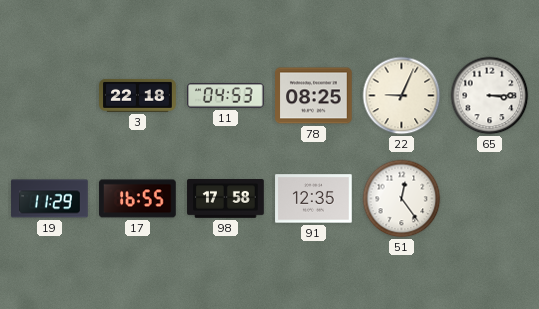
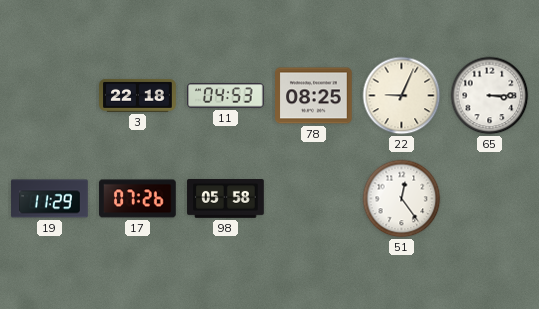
17: 16:55 -> 07:26
98: 17:58 -> 05:58
91: 12:35 -> none
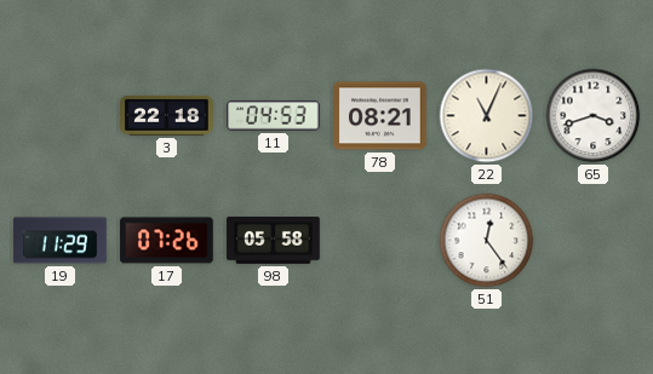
78: 08:25 -> 08:21
22: 9:04 -> 11:04
65: 3:15 -> 3:42
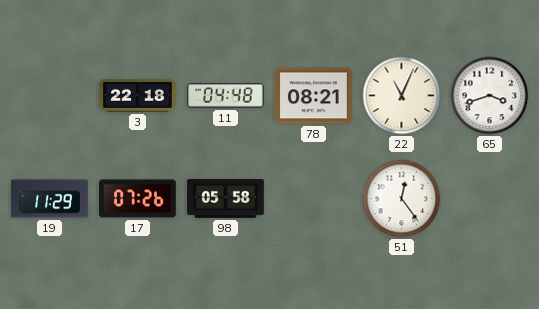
11: 04:53 -> 04:48
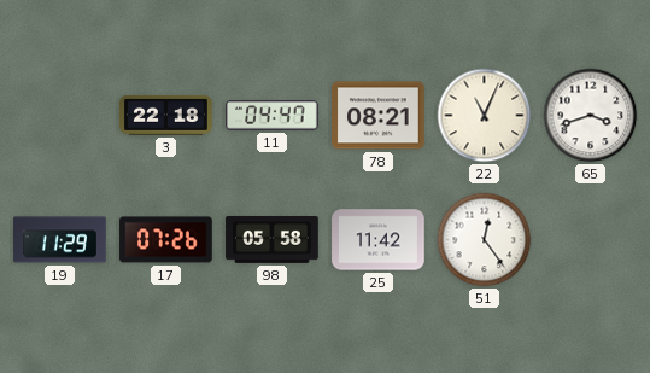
11: 04:48 -> 04:47
25: none -> 11:42
